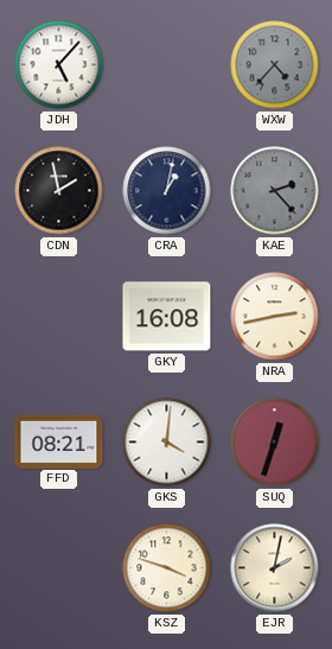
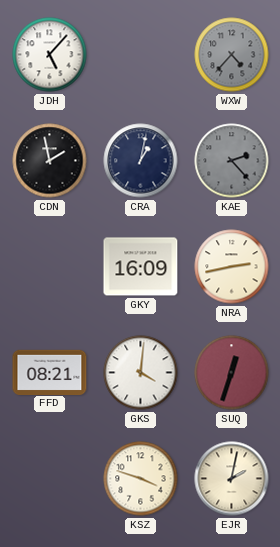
GKY: 16:08 -> 16:09
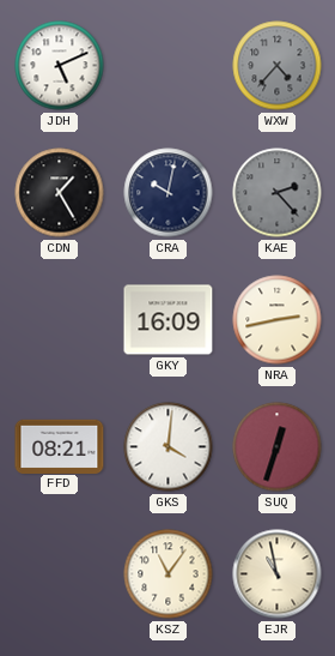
JDH: 5:07 -> 5:11
CDN: 1:58 -> 1:25
CRA: 1:02 -> 10:02
KSZ: 3:48 -> 11:06
EJR: 2:02 -> 10:58
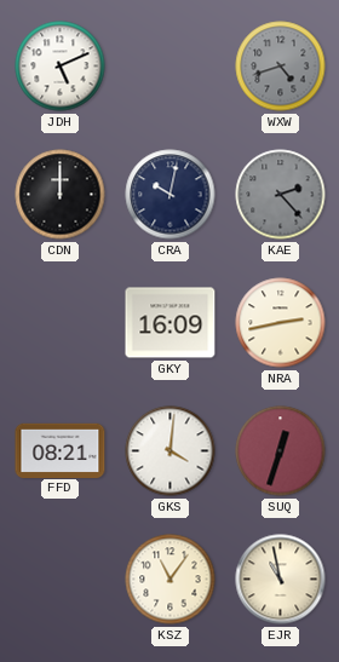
WXW: 4:37 -> 4:42
CDN: 1:25 -> 12:00
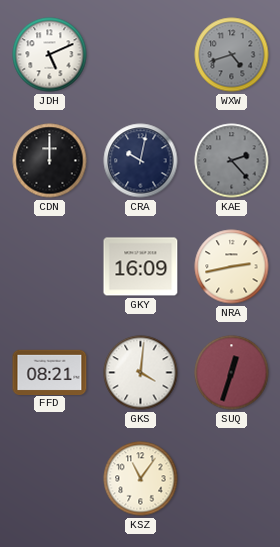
EJR: 10:58 -> none
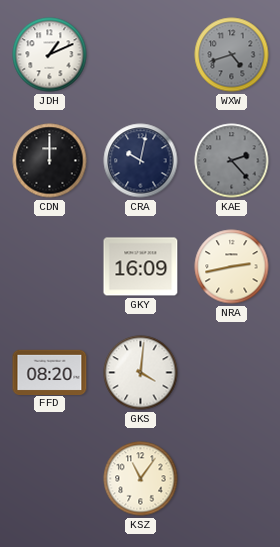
JDH: 5:11 -> 1:11
FFD: 08:21 -> 08:20
SUQ: 12:33 -> none
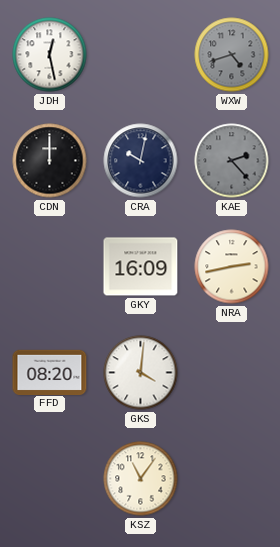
JDH: 1:11 -> 12:28
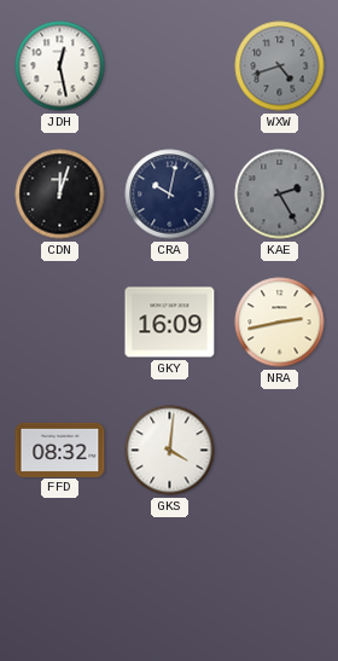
CDN: 12:00 -> 12:03
KAE: 2:23 -> 2:25
FFD: 08:20 -> 08:32
KSZ: 11:06 -> none
